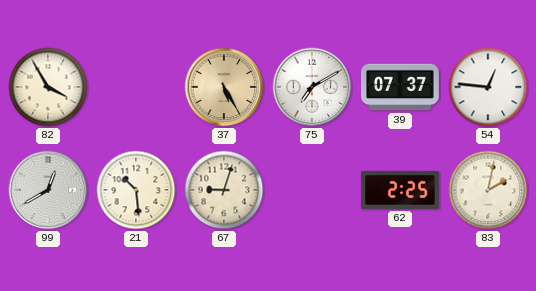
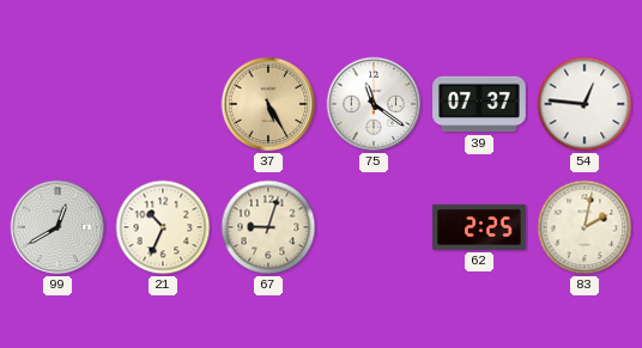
82: 3:55 -> none
75: 7:10 -> 11:21
21: 10:29 -> 10:34
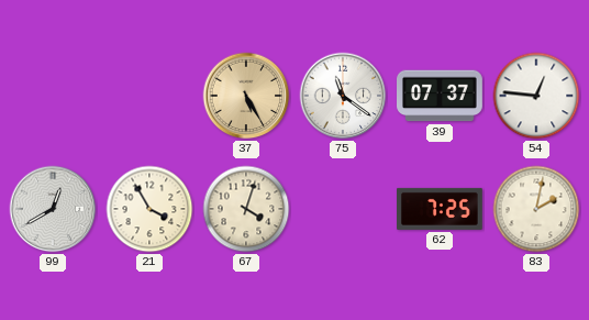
21: 10:34 -> 3:55
67: 9:03 -> 4:03
62: 2:25 -> 7:25
